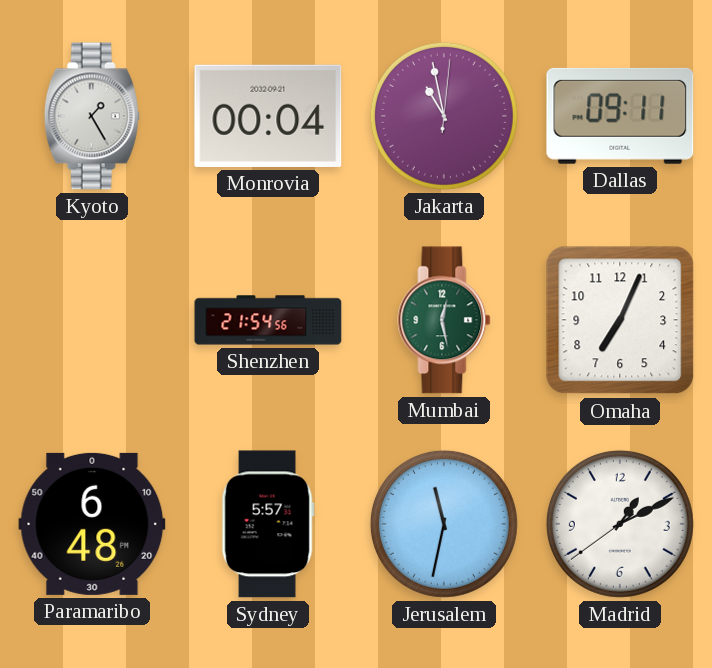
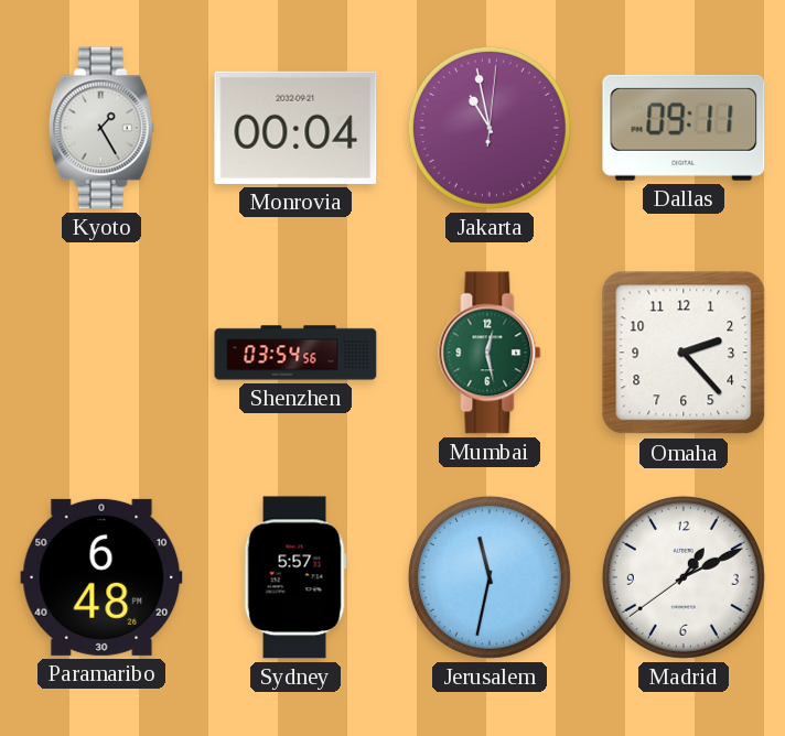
Shenzhen: 21:54 -> 03:54
Omaha: 7:04 -> 2:23
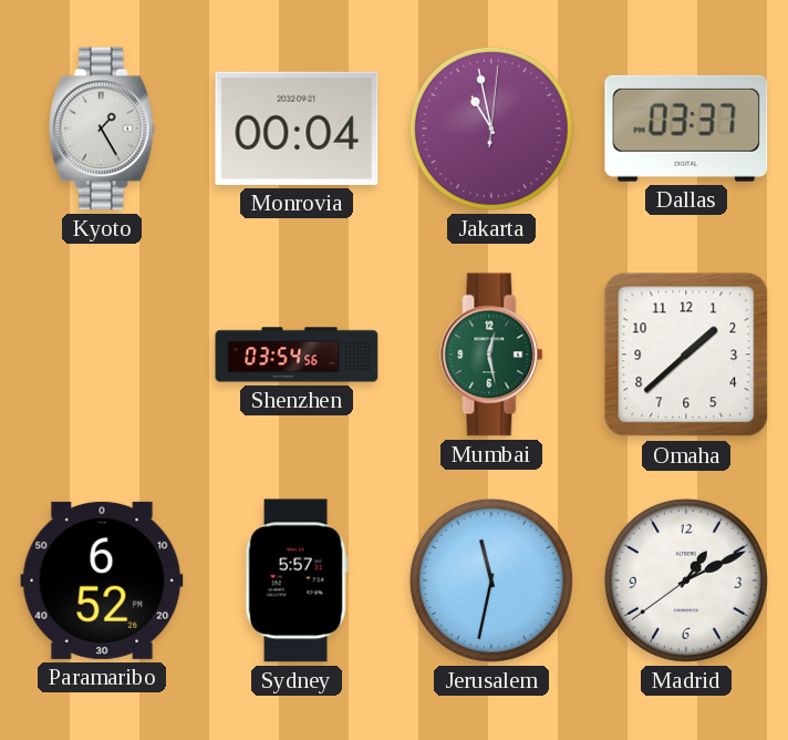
Dallas: 09:11 -> 03:37
Omaha: 2:23 -> 1:38
Paramaribo: 6:48 -> 6:52
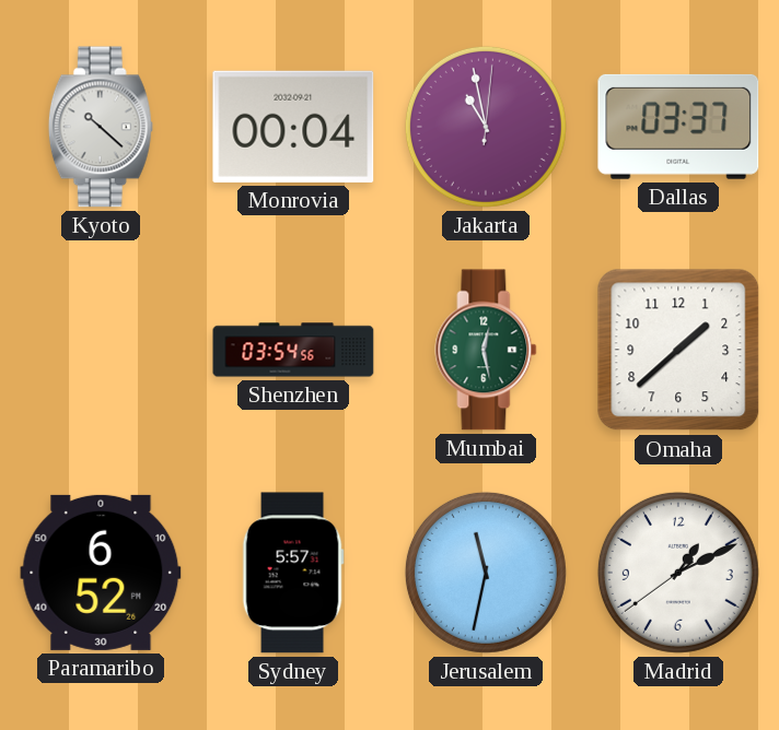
Kyoto: 1:25 -> 10:22
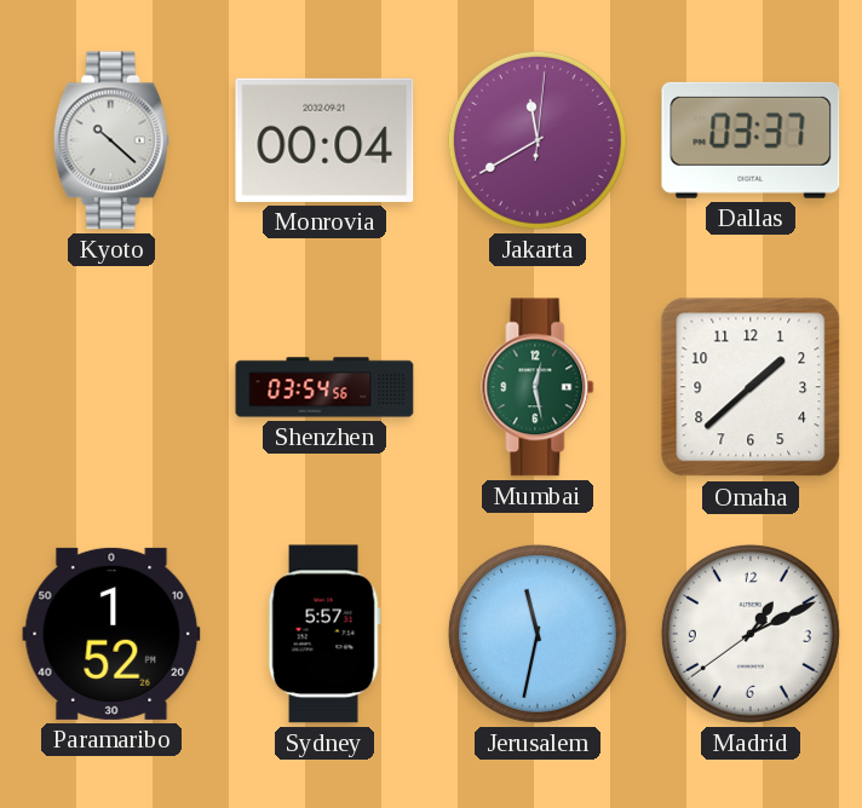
Jakarta: 10:58 -> 11:40
Paramaribo: 6:52 -> 1:52
